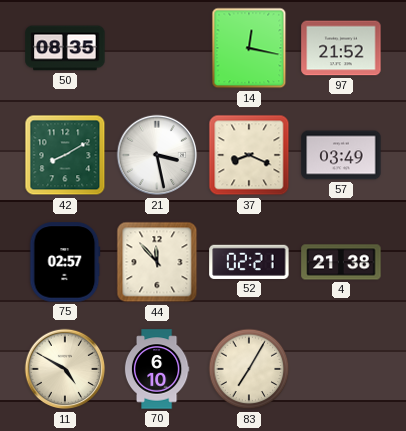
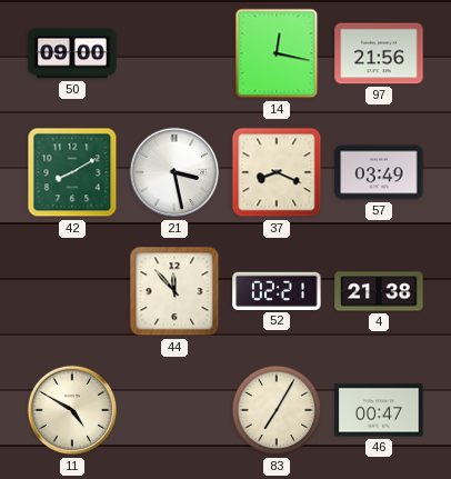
50: 08:35 -> 09:00
97: 21:52 -> 21:56
75: 02:57 -> none
70: 6:10 -> none
46: none -> 00:47
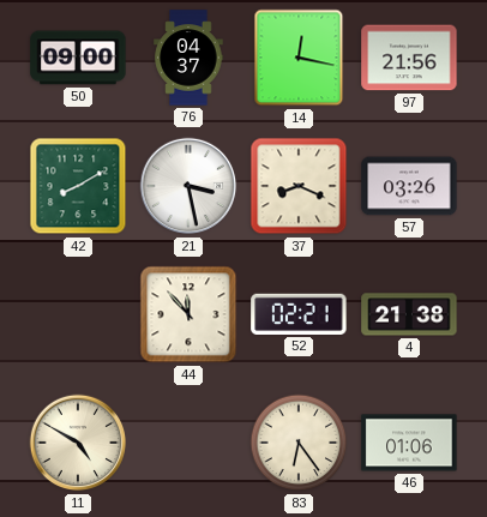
76: none -> 04:37
57: 03:49 -> 03:26
83: 7:05 -> 6:24
46: 00:47 -> 01:06
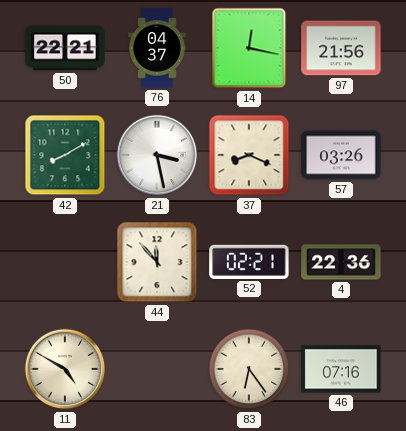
50: 09:00 -> 22:21
4: 21:38 -> 22:36
46: 01:06 -> 07:16
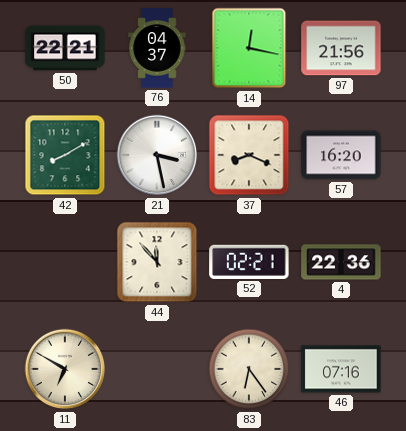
57: 03:26 -> 16:20
11: 4:50 -> 6:50
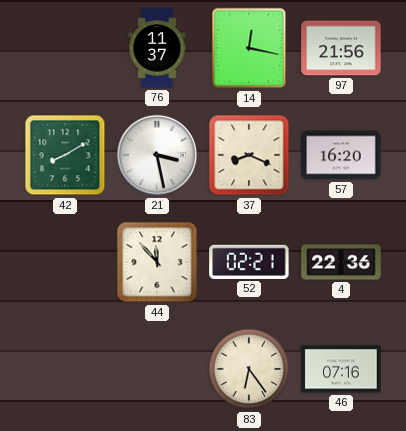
50: 22:21 -> none
76: 04:37 -> 11:37
11: 6:50 -> none
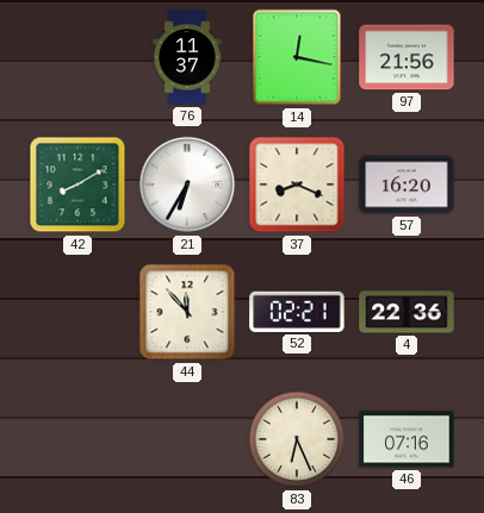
21: 3:28 -> 6:35
83: 6:24 -> 6:26
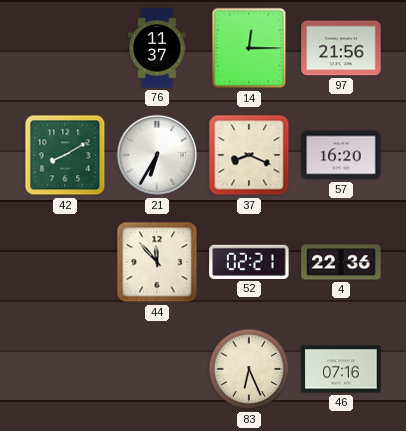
14: 12:17 -> 12:15
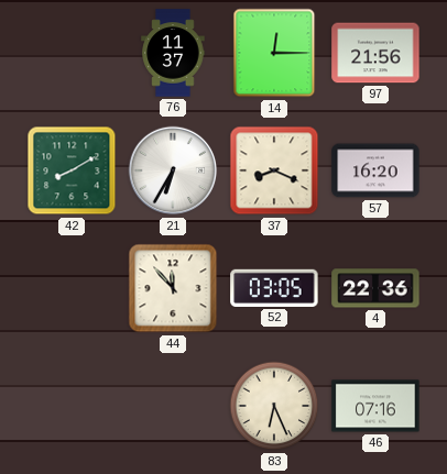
52: 02:21 -> 03:05
